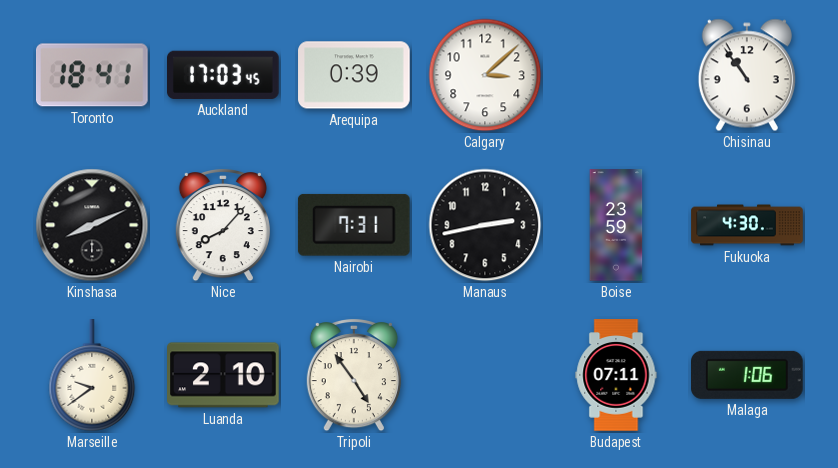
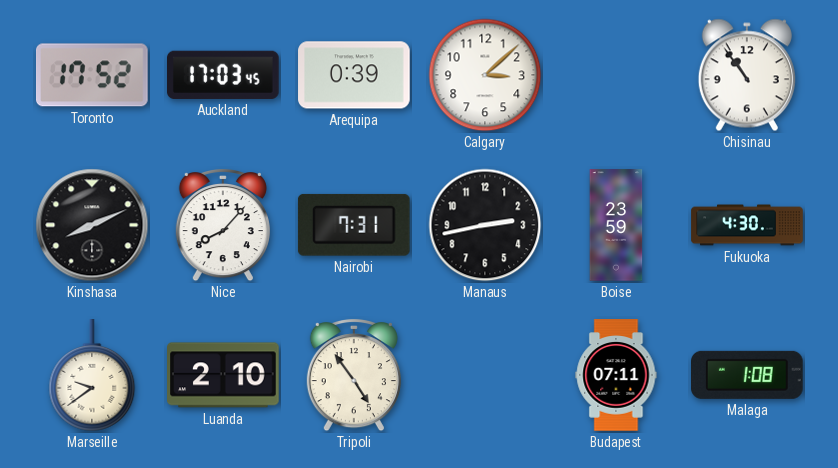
Toronto: 18:41 -> 17:52
Malaga: 1:06 -> 1:08
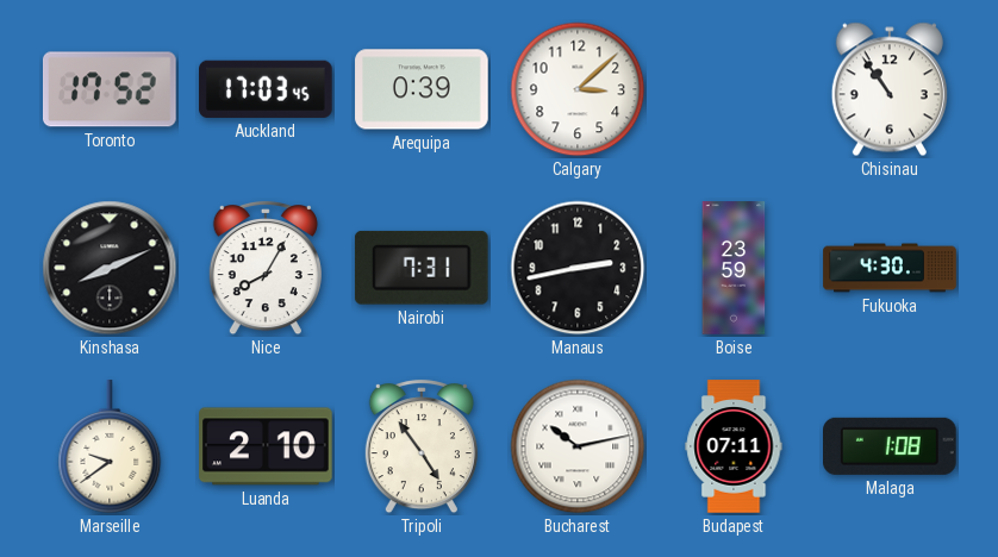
Nice: 8:07 -> 8:05
Bucharest: none -> 10:13
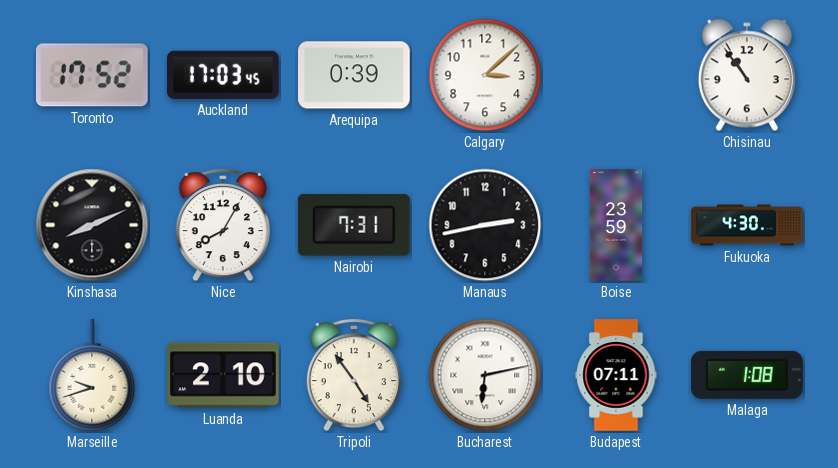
Marseille: 9:39 -> 9:42
Bucharest: 10:13 -> 6:13
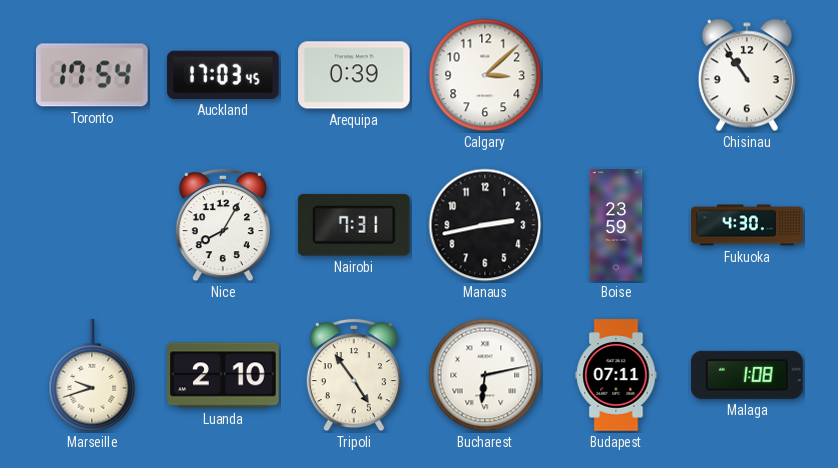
Toronto: 17:52 -> 17:54
Kinshasa: 8:11 -> none
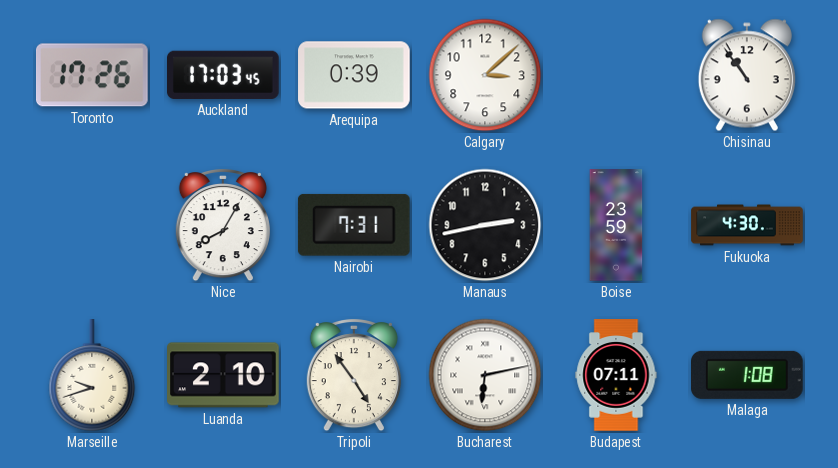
Toronto: 17:54 -> 17:26
